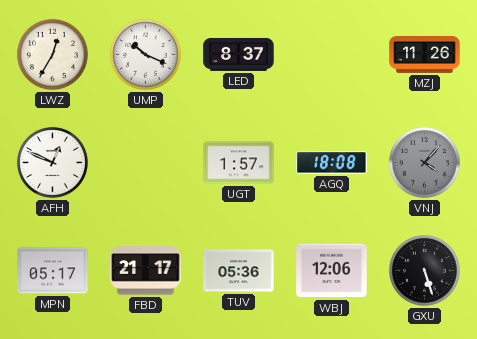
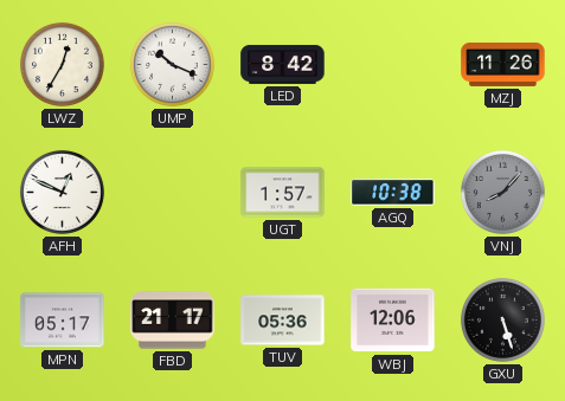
LED: 8:37 -> 8:42
AGQ: 18:08 -> 10:38
VNJ: 4:07 -> 8:07
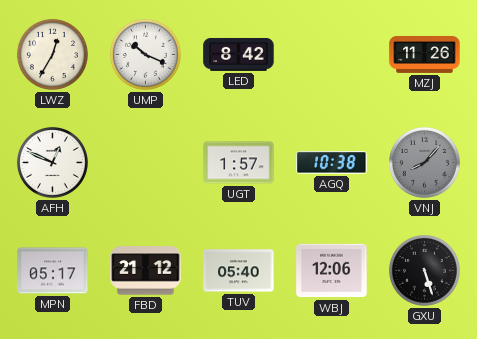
FBD: 21:17 -> 21:12
TUV: 05:36 -> 05:40
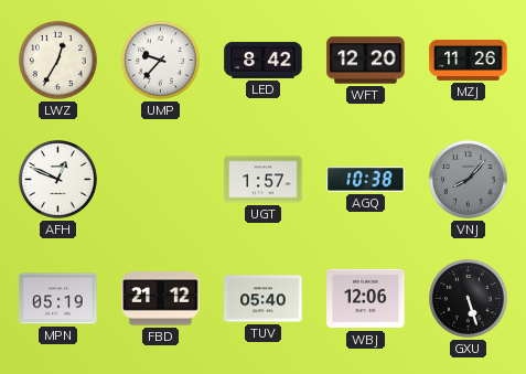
UMP: 10:19 -> 9:37
WFT: none -> 12:20
MPN: 05:17 -> 05:19
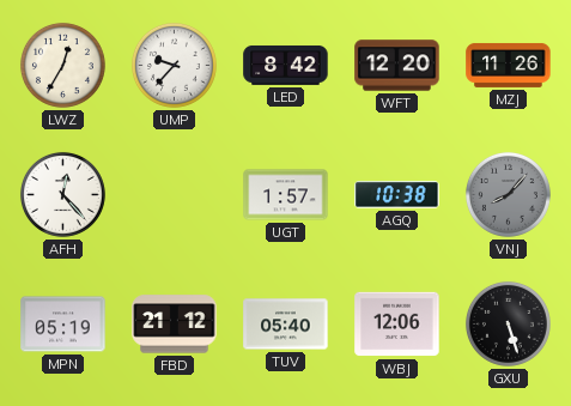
AFH: 12:49 -> 12:23
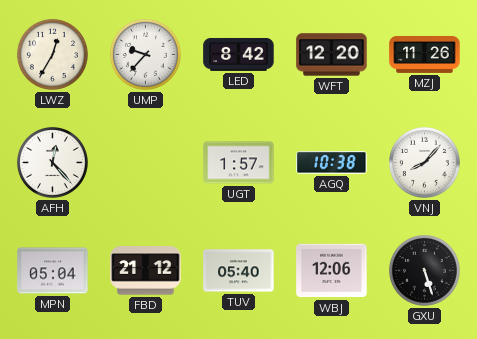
VNJ dial: grey -> white
MPN: 05:19 -> 05:04
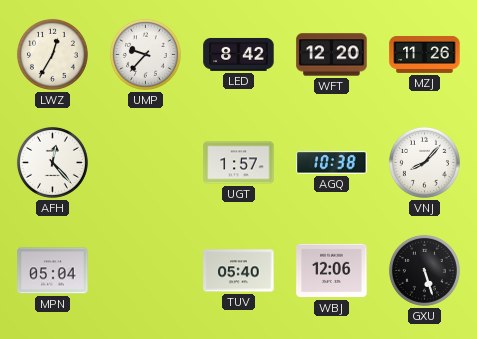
FBD: 21:12 -> none
